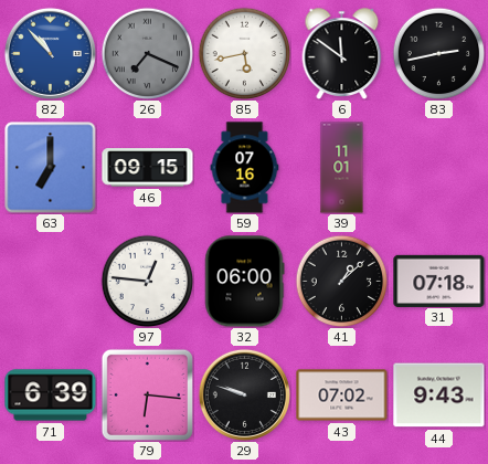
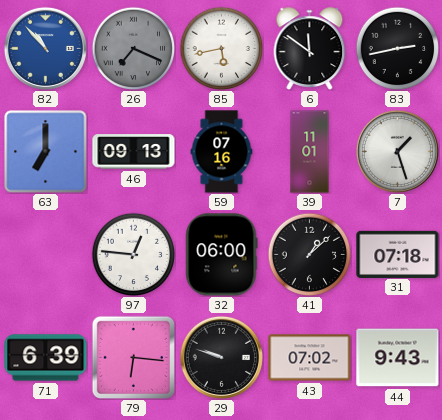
46: 09:15 -> 09:13
7: none -> 1:27
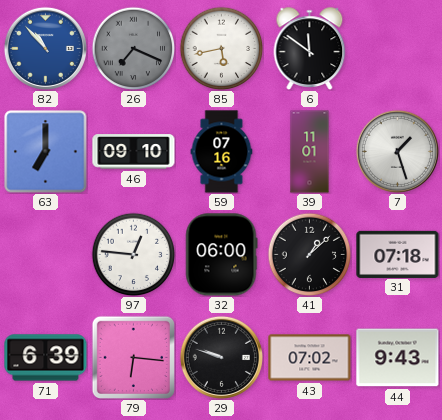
83: 2:43 -> none
46: 09:13 -> 09:10
